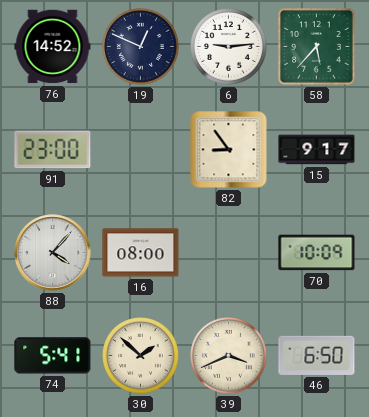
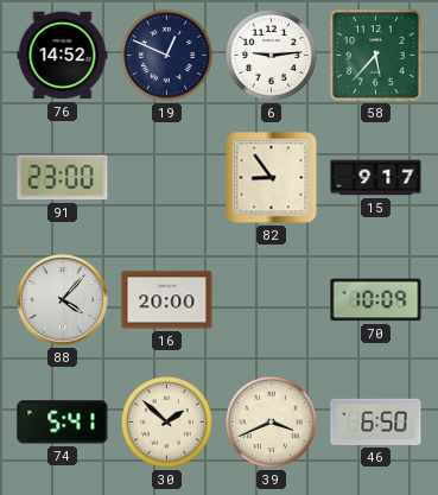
16: 08:00 -> 20:00
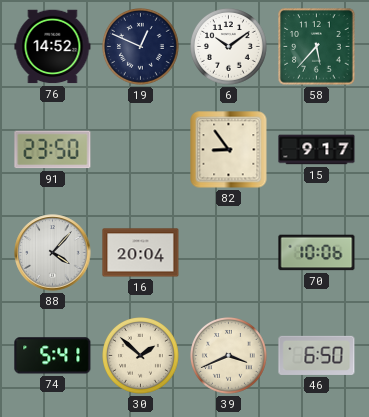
6: 9:14 -> 10:09
91: 23:00 -> 23:50
16: 20:00 -> 20:04
70: 10:09 -> 10:06
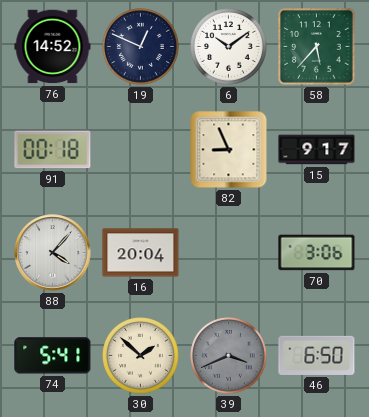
91: 23:50 -> 00:18
82: 8:54 -> 8:56
70: 10:06 -> 3:06
39 dial: cream -> grey
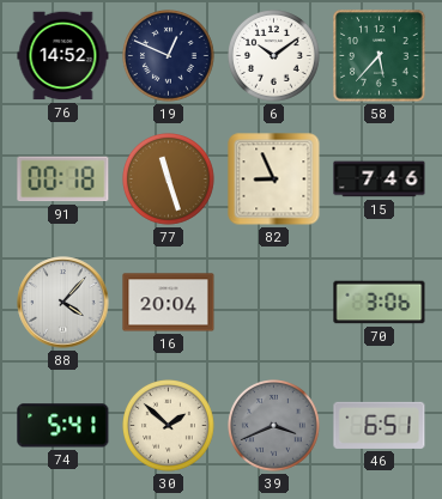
77: none -> 11:27
15: 9:17 -> 7:46
46: 6:50 -> 6:51
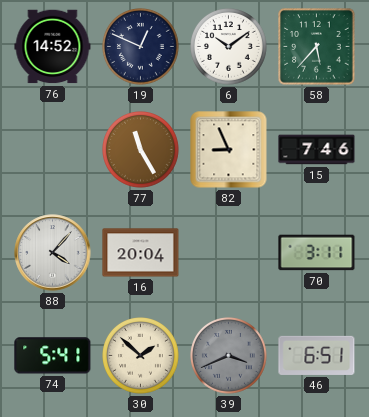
91: 00:18 -> none
77: 11:27 -> 11:25
70: 3:06 -> 3:11
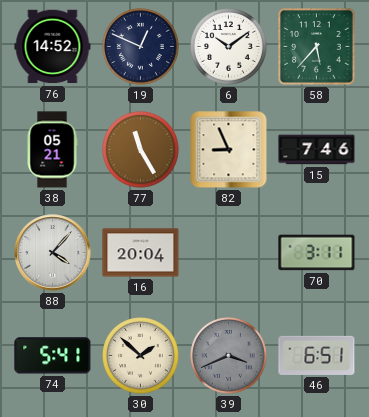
38: none -> 05:21
